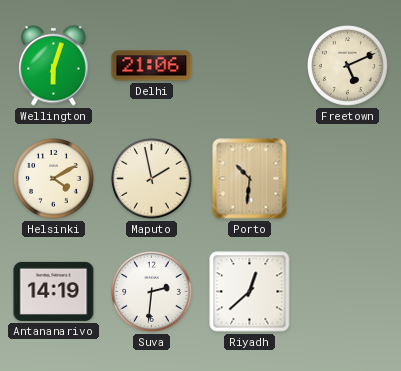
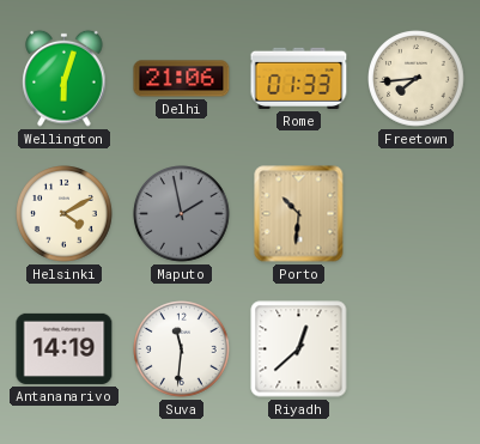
Rome: none -> 01:33
Freetown: 5:11 -> 7:44
Maputo dial: cream -> grey
Suva: 2:31 -> 11:31
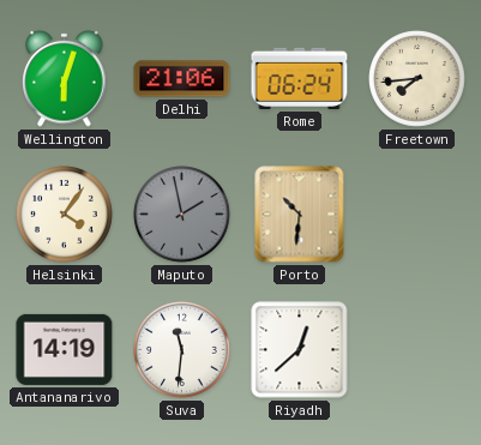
Rome: 01:33 -> 06:24
Helsinki: 4:10 -> 4:06
